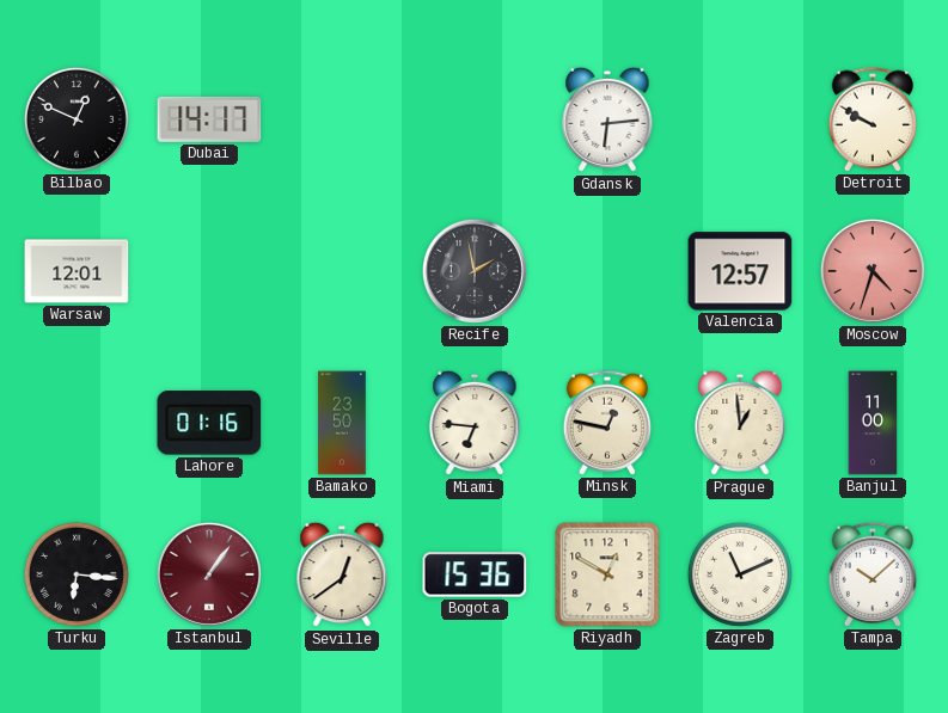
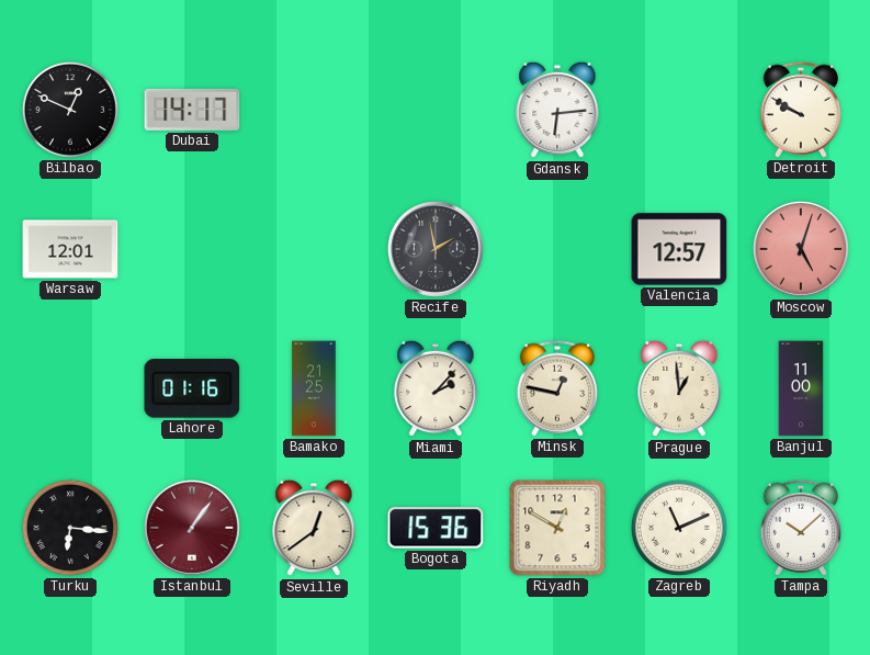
Moscow: 4:33 -> 5:03
Bamako: 23:50 -> 21:25
Miami: 6:46 -> 2:07
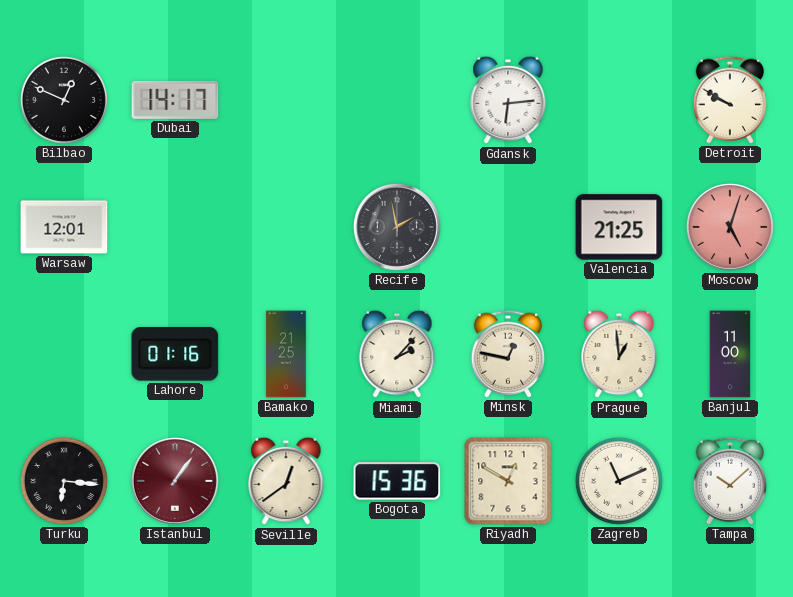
Valencia: 12:57 -> 21:25
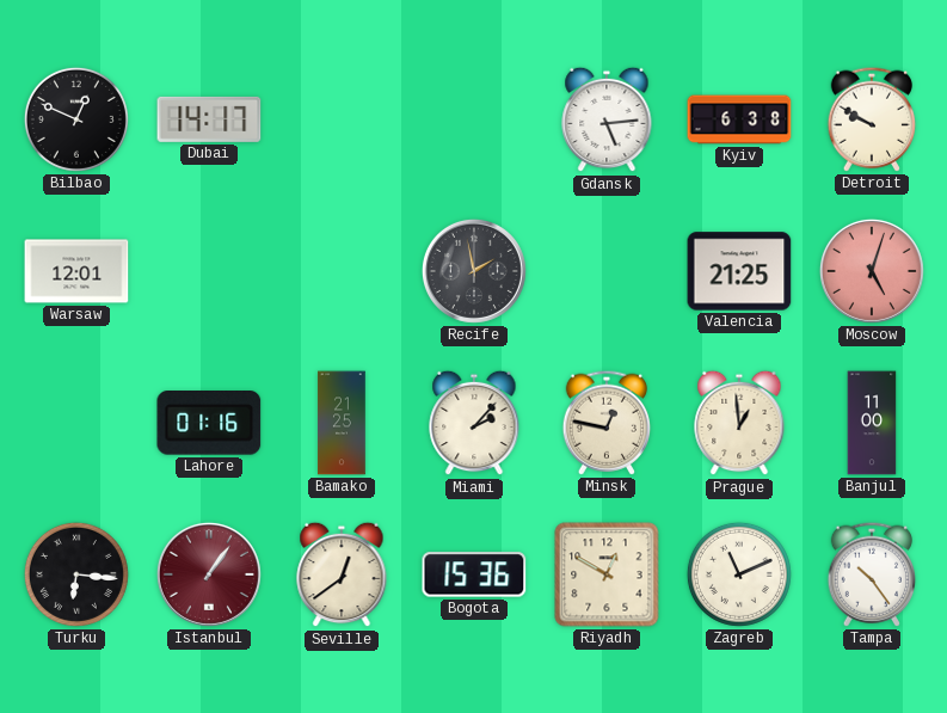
Gdansk: 6:14 -> 5:14
Kyiv: none -> 6:38
Tampa: 10:08 -> 10:24
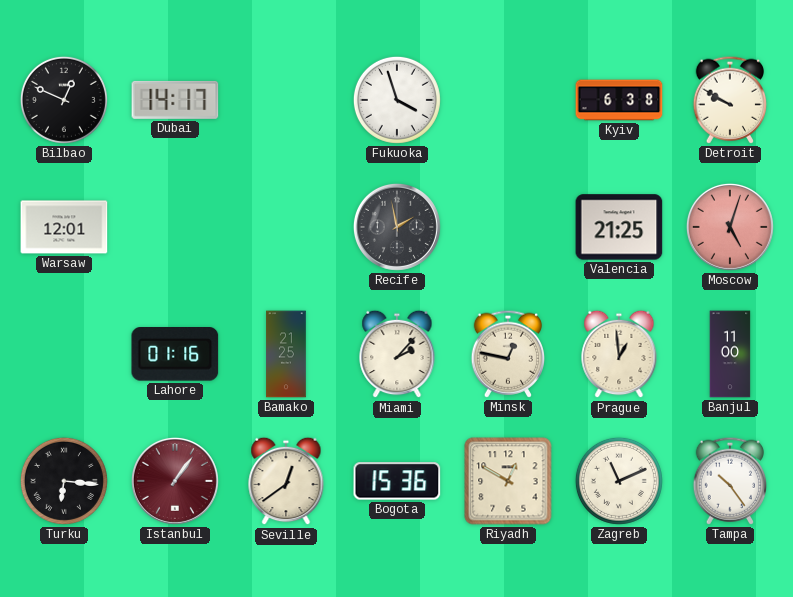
Fukuoka: none -> 3:57
Gdansk: 5:14 -> none
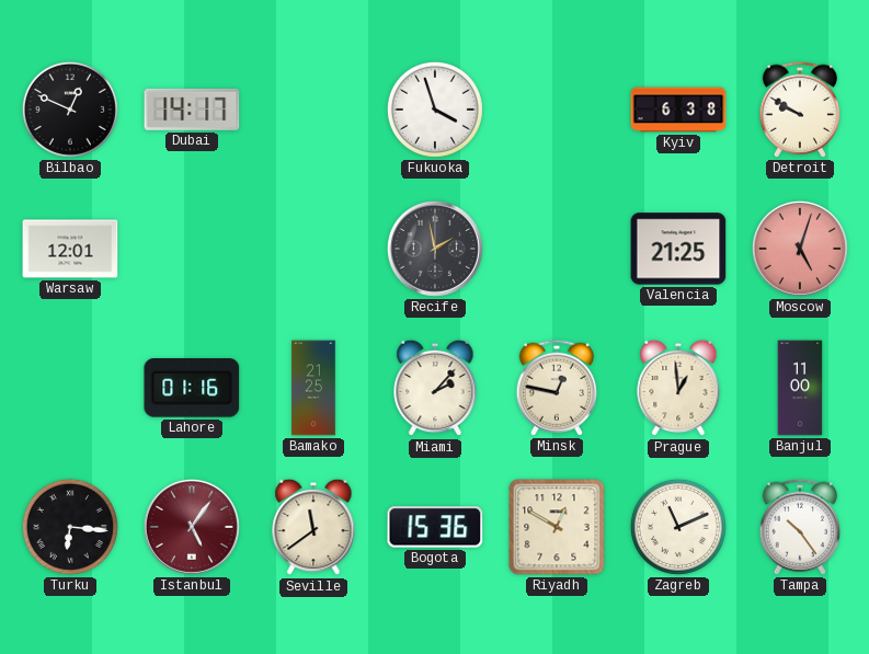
Istanbul: 1:06 -> 5:06
Seville: 12:39 -> 11:39
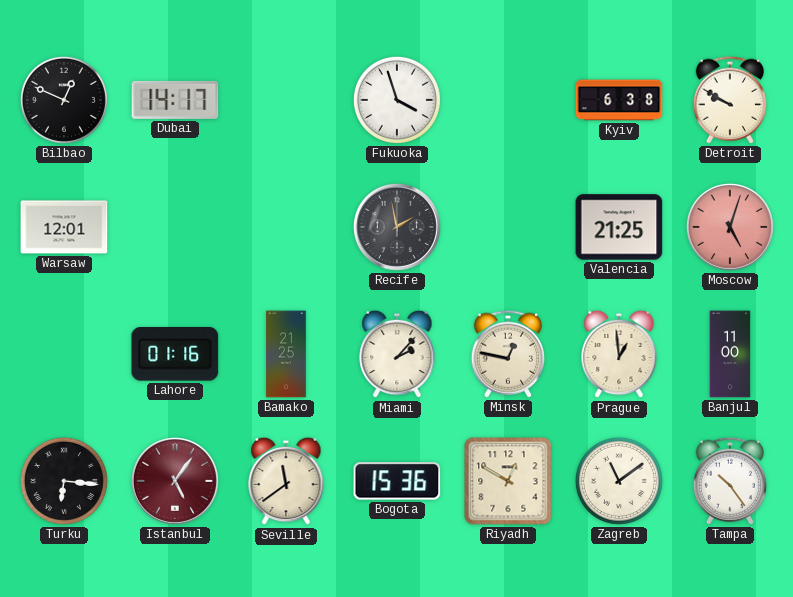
Zagreb: 11:11 -> 11:09
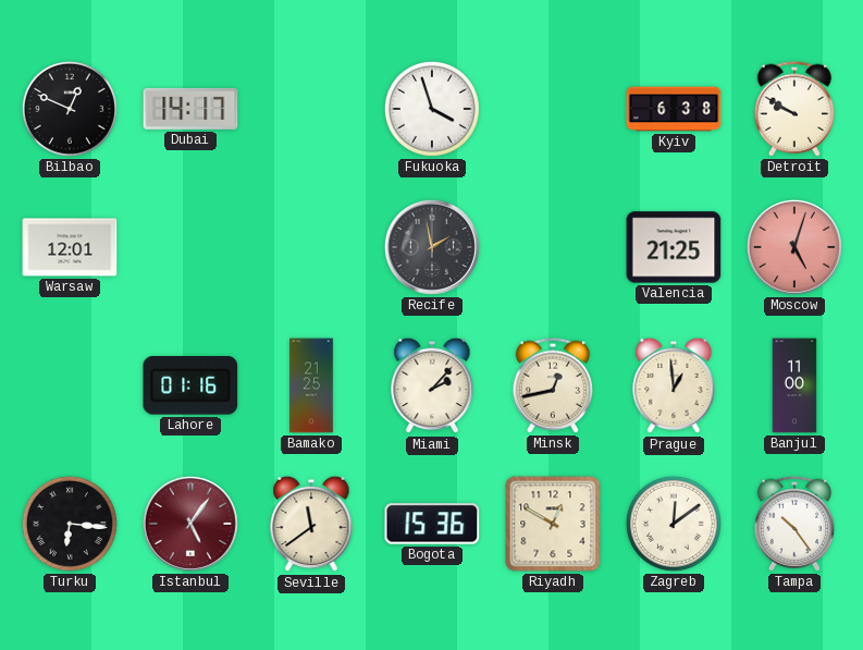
Minsk: 12:47 -> 12:43
Zagreb: 11:09 -> 12:09
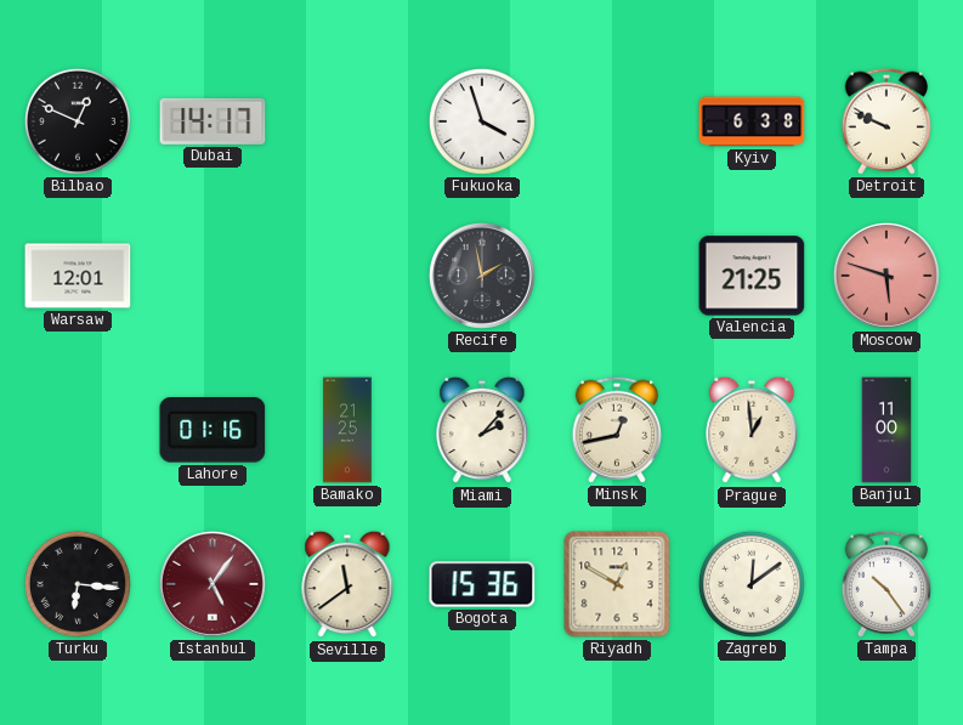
Detroit: 9:50 -> 9:49
Moscow: 5:03 -> 5:48
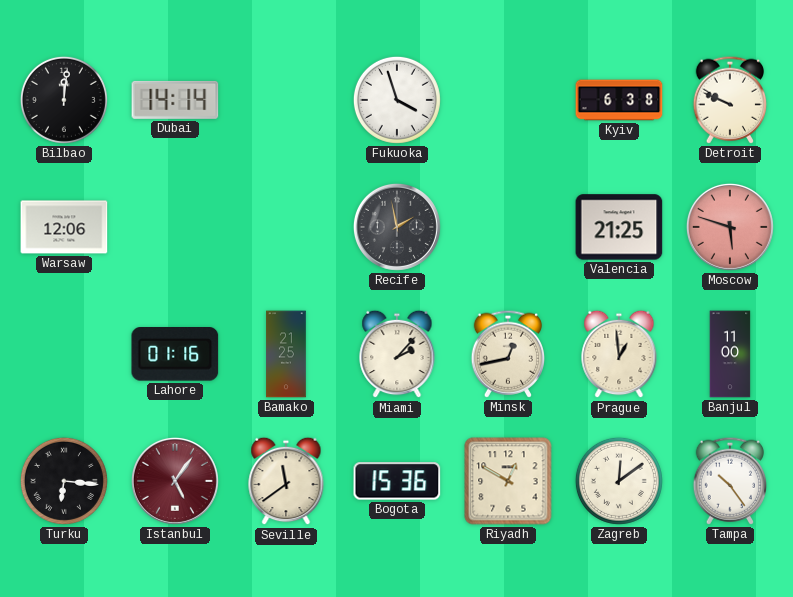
Bilbao: 12:49 -> 12:01
Dubai: 14:17 -> 14:14
Warsaw: 12:01 -> 12:06
